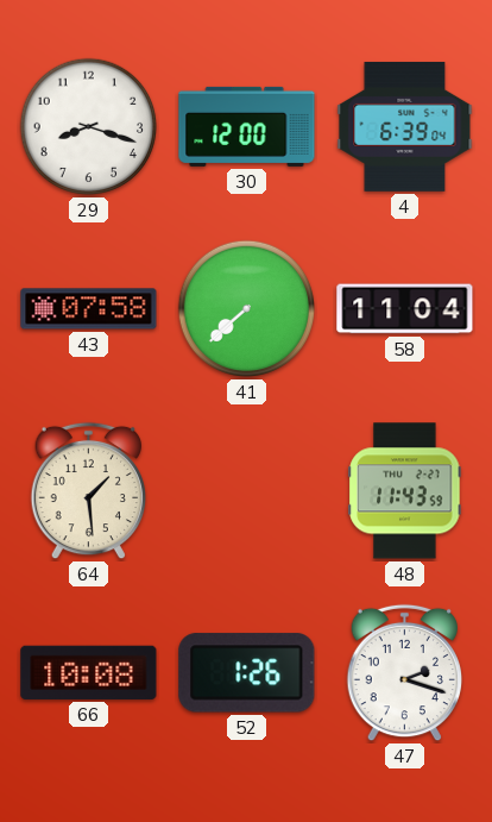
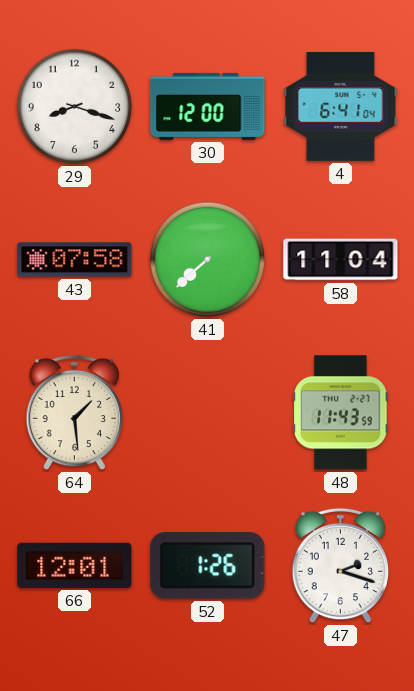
4: 6:39 -> 6:41
66: 10:08 -> 12:01
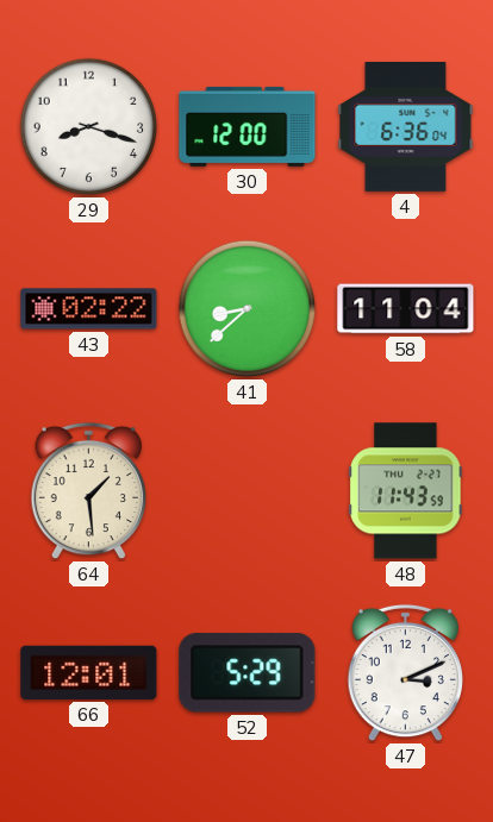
4: 6:41 -> 6:36
43: 07:58 -> 02:22
41: 7:38 -> 8:38
52: 1:26 -> 5:29
47: 2:18 -> 3:11
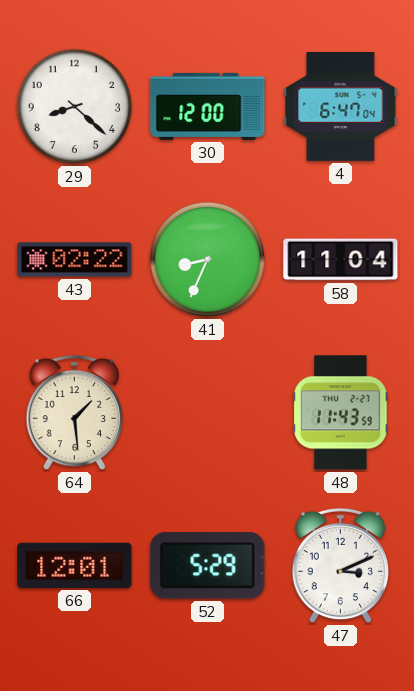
29: 8:18 -> 8:22
4: 6:36 -> 6:47
41: 8:38 -> 8:34
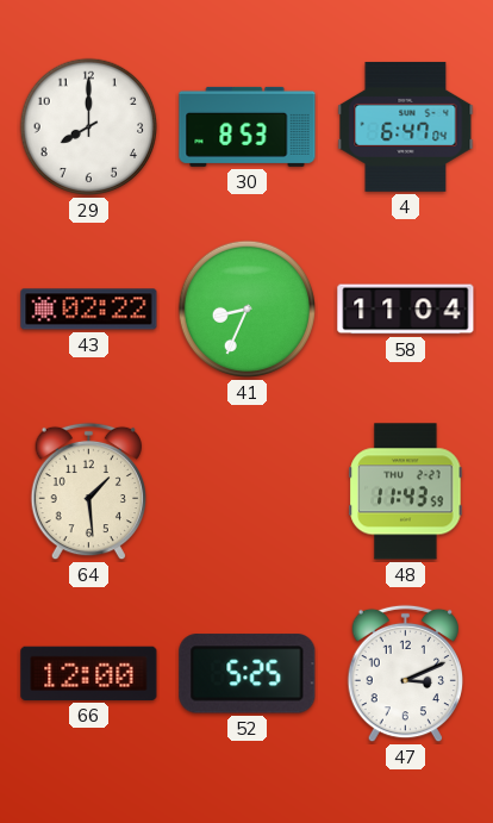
29: 8:22 -> 8:00
30: 12:00 -> 8:53
66: 12:01 -> 12:00
52: 5:29 -> 5:25
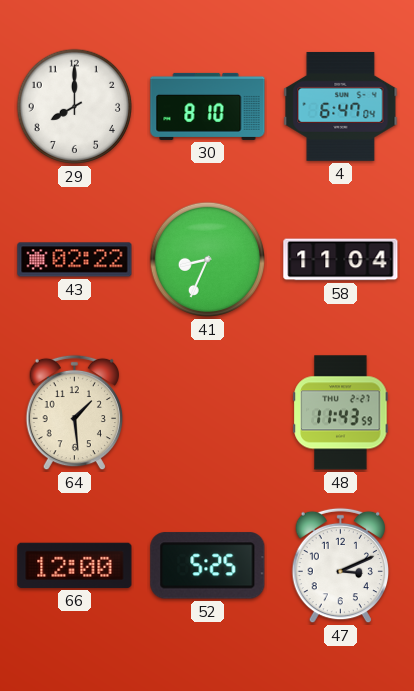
30: 8:53 -> 8:10
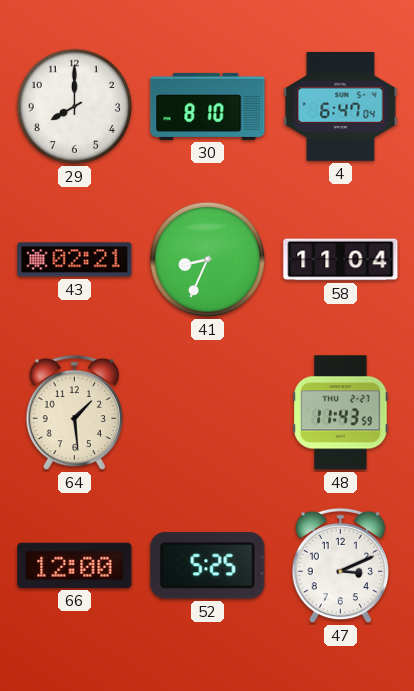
43: 02:22 -> 02:21
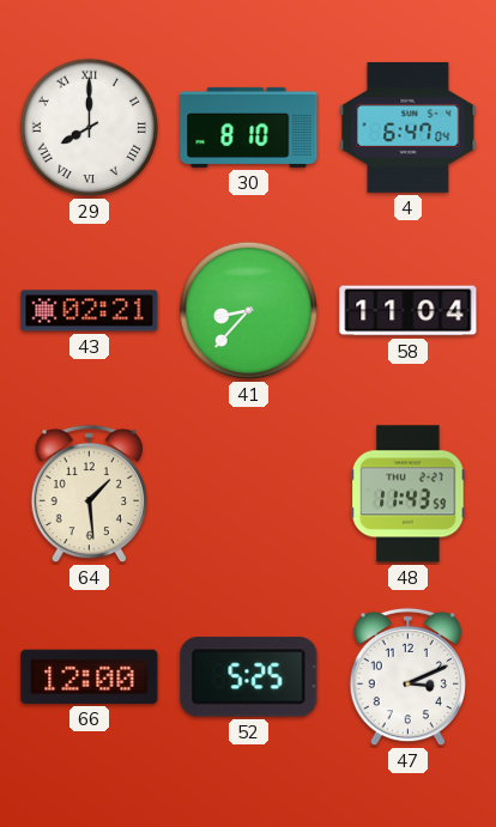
29 numerals: Arabic -> Roman
41: 8:34 -> 8:37
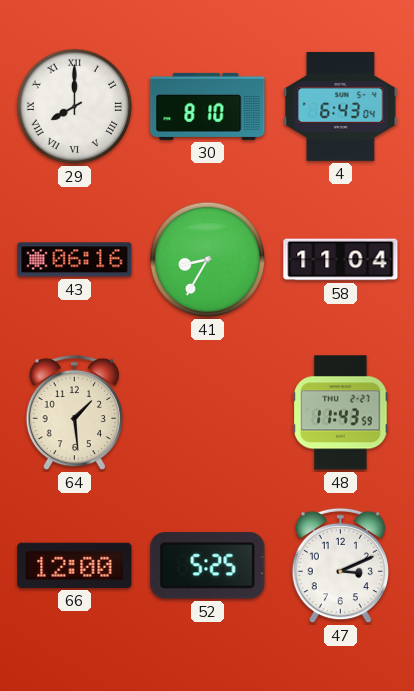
4: 6:47 -> 6:43
43: 02:21 -> 06:16
41: 8:37 -> 8:35
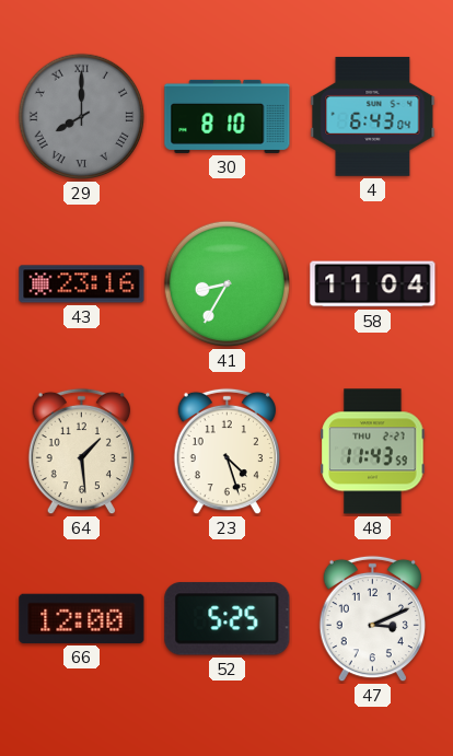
29 dial: white -> grey
43: 06:16 -> 23:16
23: none -> 4:27
